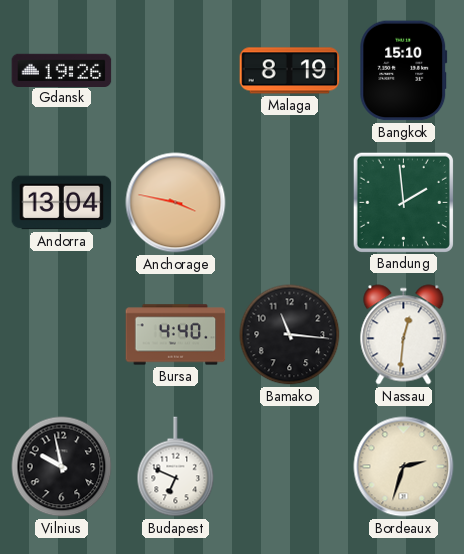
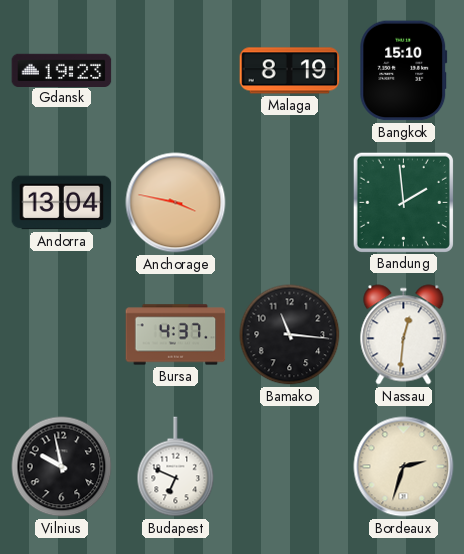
Gdansk: 19:26 -> 19:23
Bursa: 4:40 -> 4:37
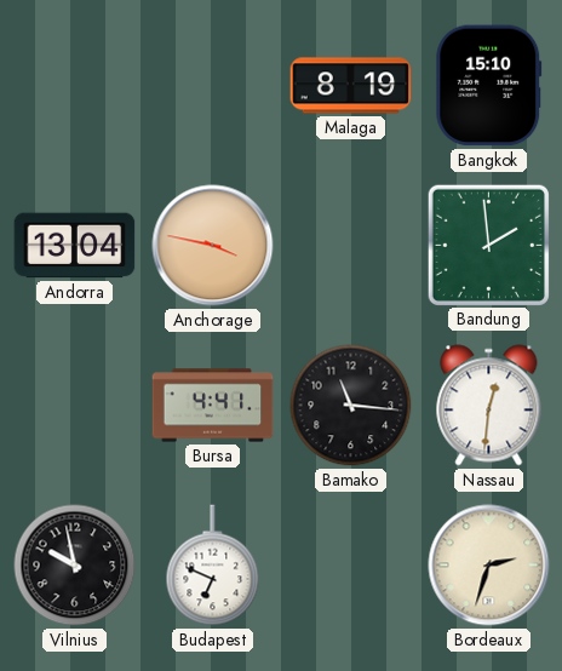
Gdansk: 19:23 -> none
Bursa: 4:37 -> 4:41
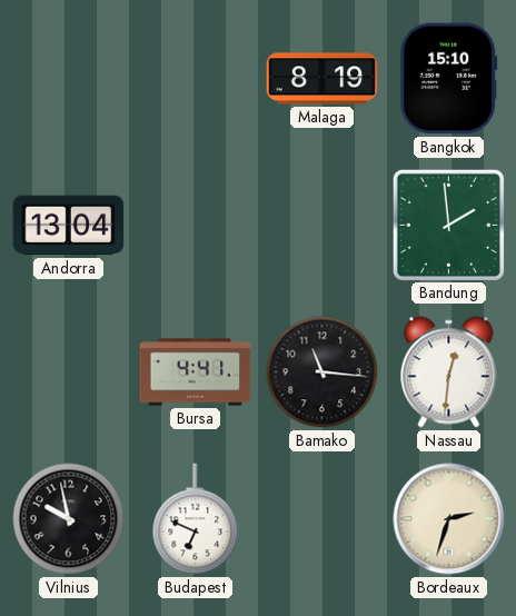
Anchorage: 3:47 -> none
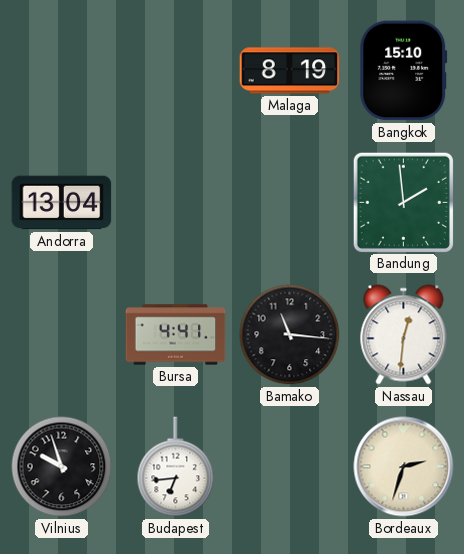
Vilnius: 9:58 -> 9:57
Budapest: 6:49 -> 6:44
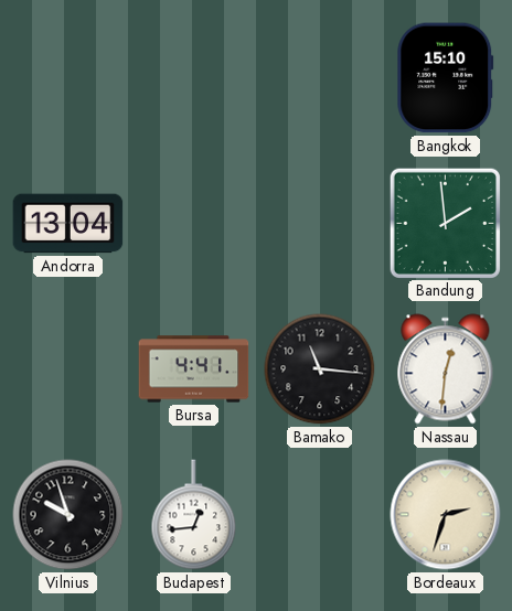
Malaga: 8:19 -> none
Budapest: 6:44 -> 12:44
